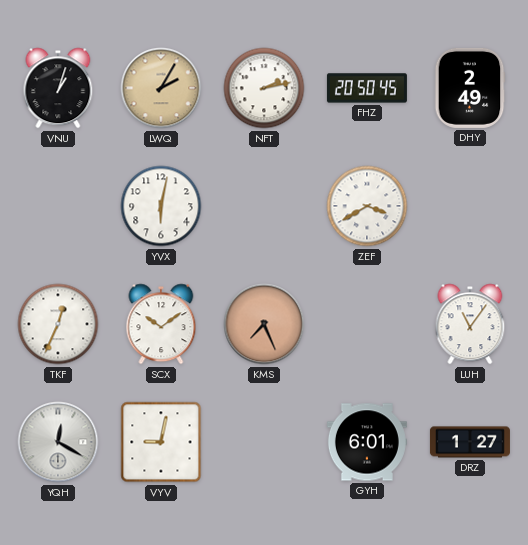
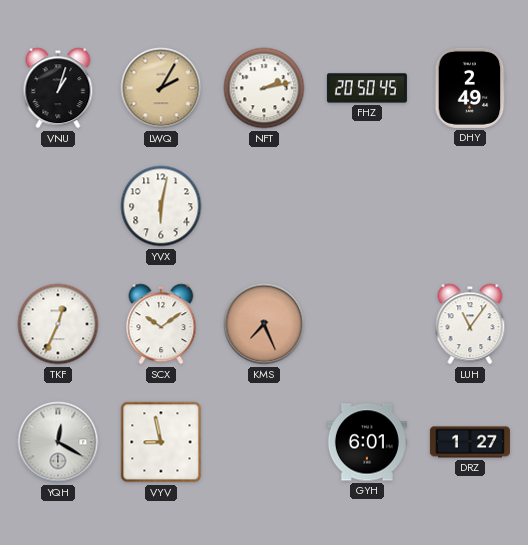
ZEF: 3:40 -> none
VYV: 9:02 -> 8:58
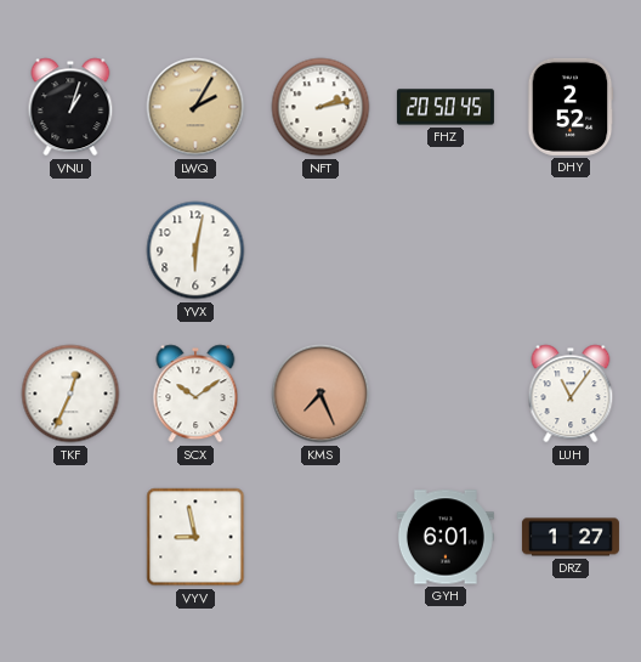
DHY: 2:49 -> 2:52
YQH: 12:20 -> none
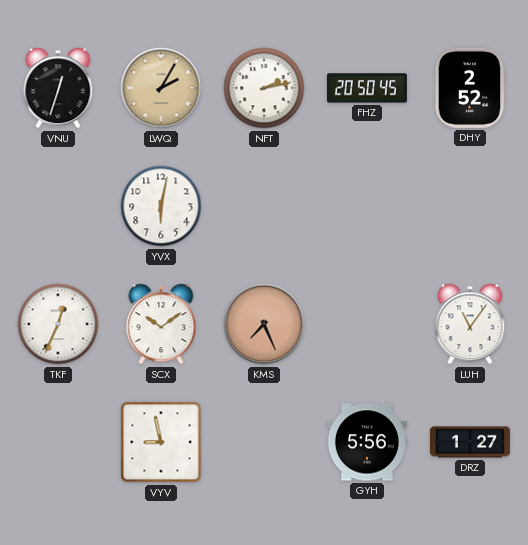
VNU: 1:03 -> 12:33
GYH: 6:01 -> 5:56
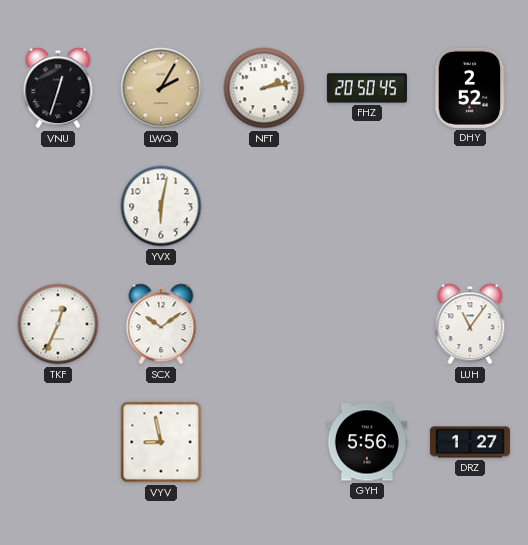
KMS: 7:26 -> none
